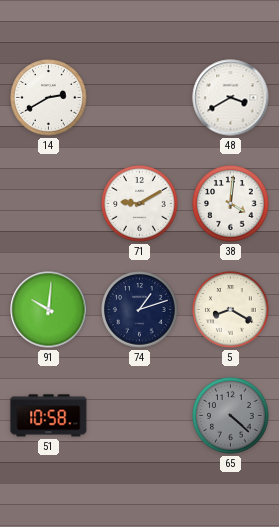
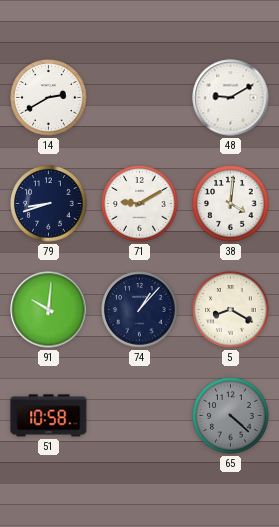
48: 3:40 -> 9:10
79: none -> 8:42
74: 1:12 -> 1:07
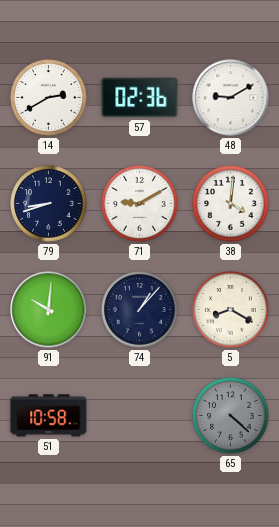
57: none -> 02:36
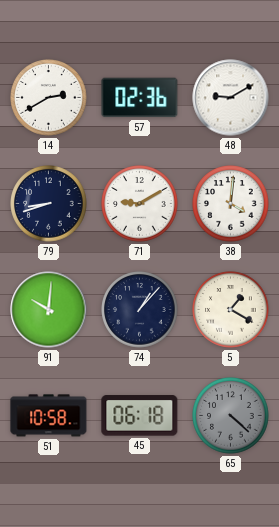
5: 8:20 -> 1:20
45: none -> 06:18
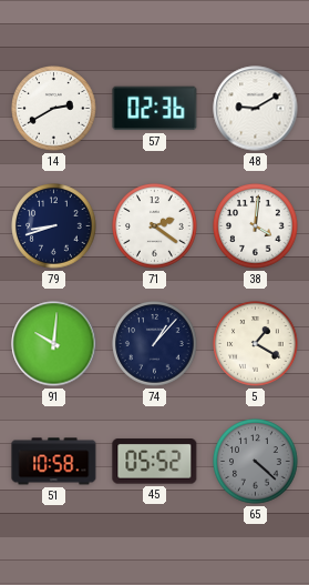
71: 9:10 -> 2:21
45: 06:18 -> 05:52
